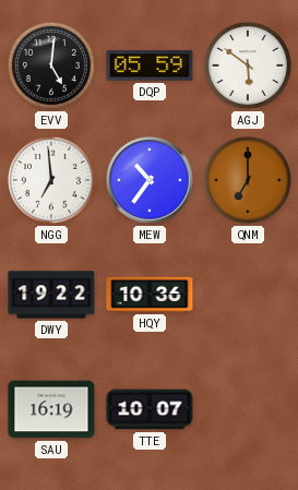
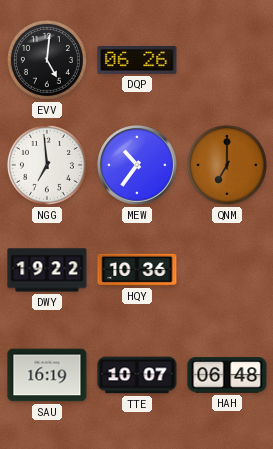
DQP: 05:59 -> 06:26
AGJ: 5:51 -> none
HAH: none -> 06:48
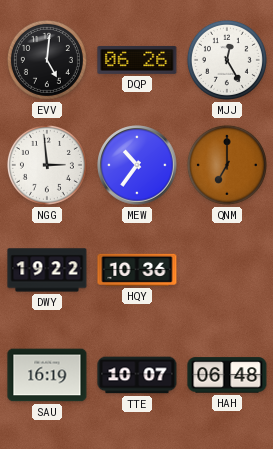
MJJ: none -> 12:25
NGG: 6:59 -> 2:59
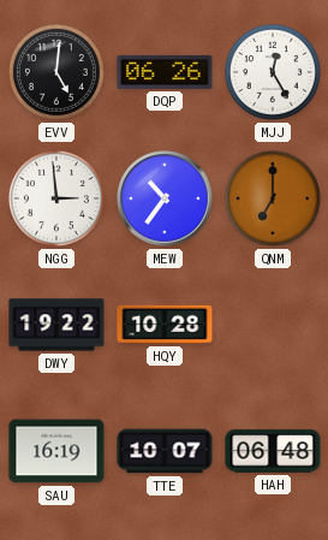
HQY: 10:36 -> 10:28
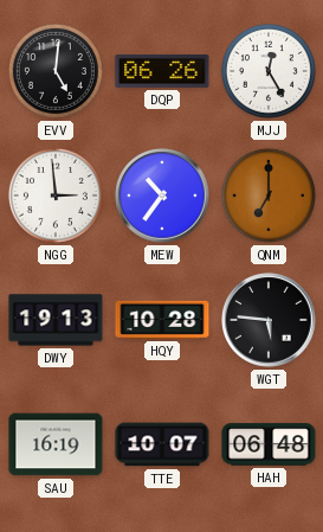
DWY: 19:22 -> 19:13
WGT: none -> 5:46
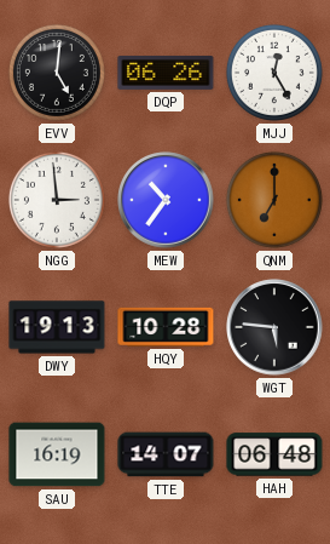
TTE: 10:07 -> 14:07
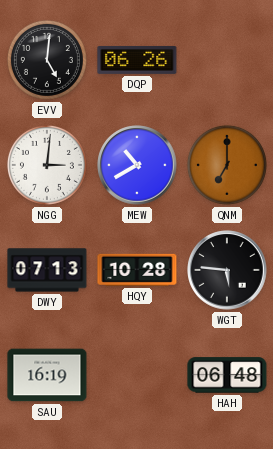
MJJ: 12:25 -> none
NGG: 2:59 -> 3:01
MEW: 10:36 -> 10:40
DWY: 19:13 -> 07:13
TTE: 14:07 -> none
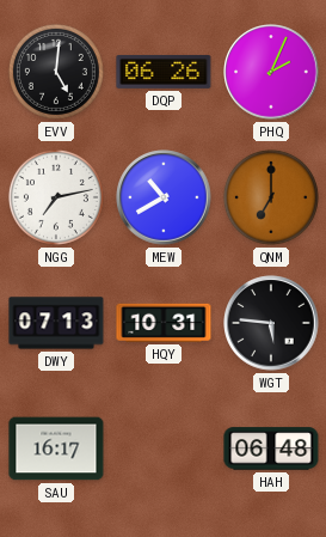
PHQ: none -> 2:04
NGG: 3:01 -> 7:13
HQY: 10:28 -> 10:31
SAU: 16:19 -> 16:17
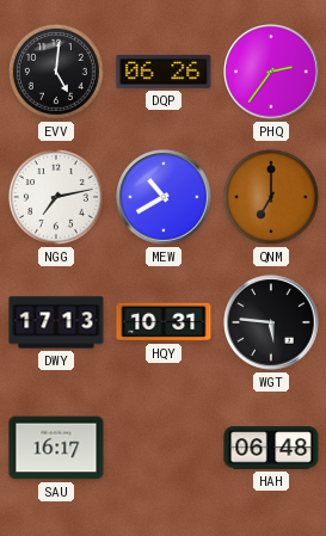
PHQ: 2:04 -> 2:36
DWY: 07:13 -> 17:13
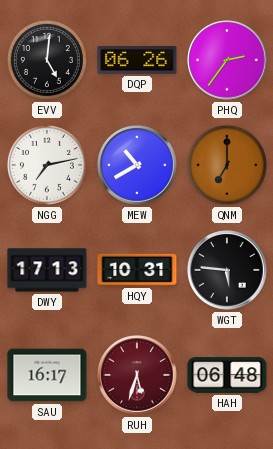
RUH: none -> 5:33
